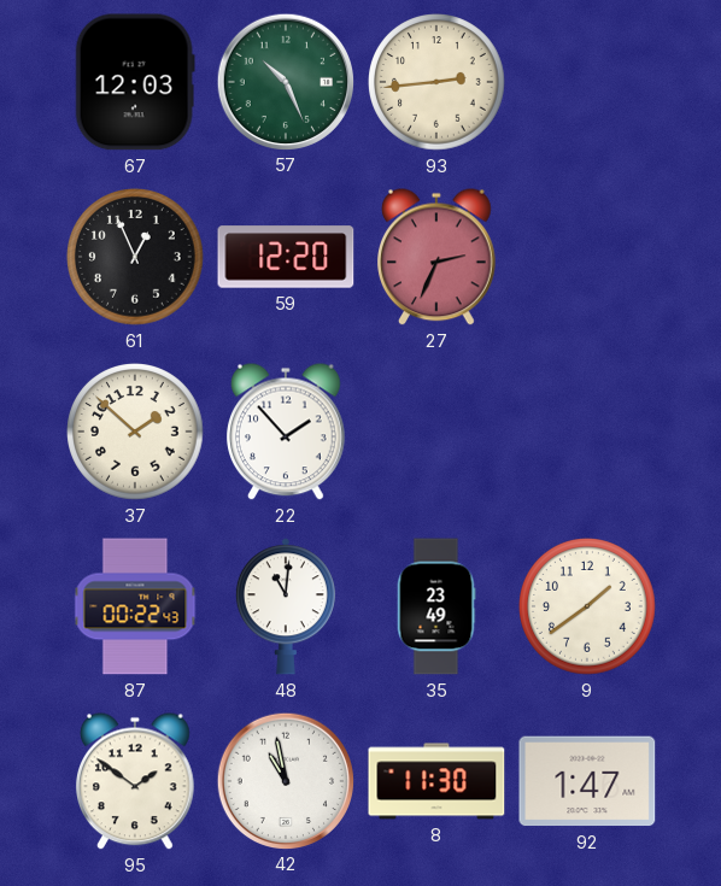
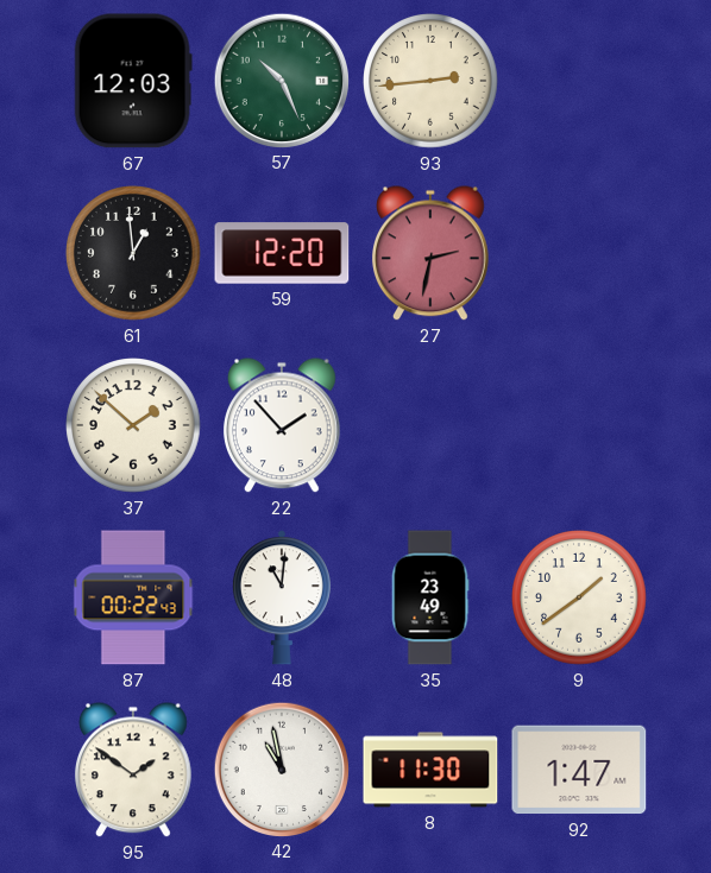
61: 12:56 -> 12:59
27: 2:34 -> 2:32
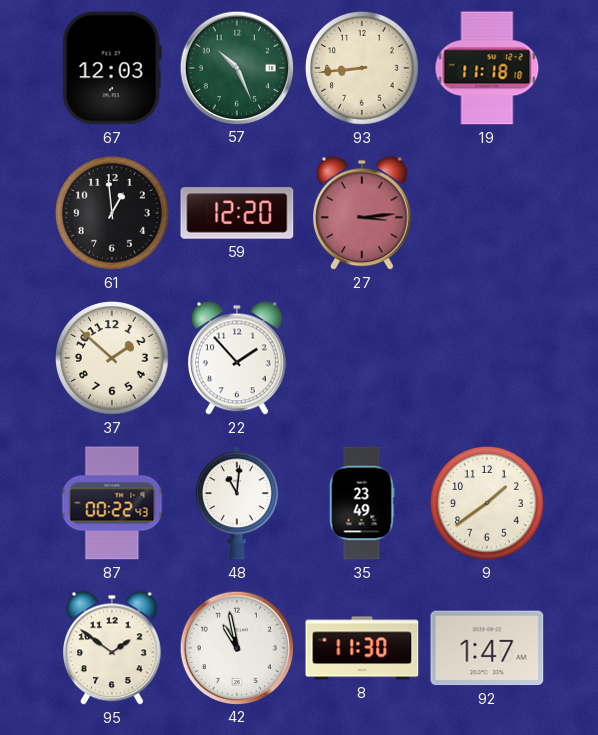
93: 2:44 -> 8:44
19: none -> 11:18
27: 2:32 -> 3:14
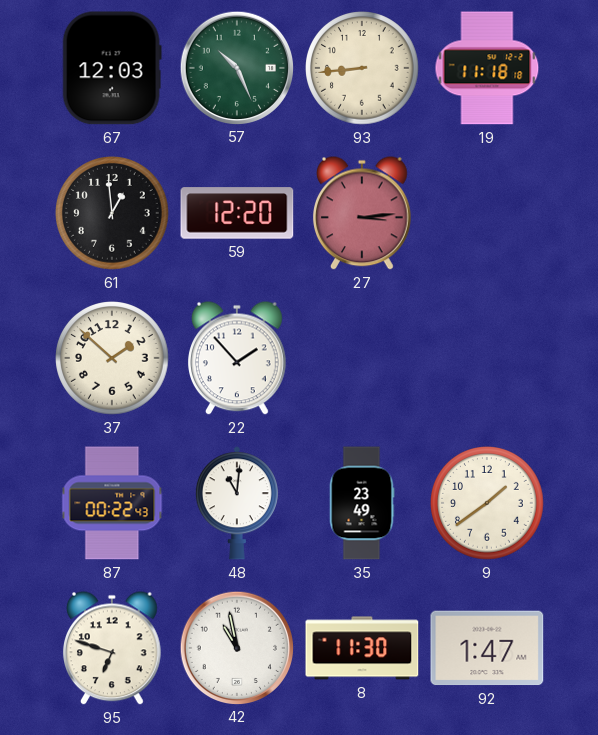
95: 1:51 -> 6:48
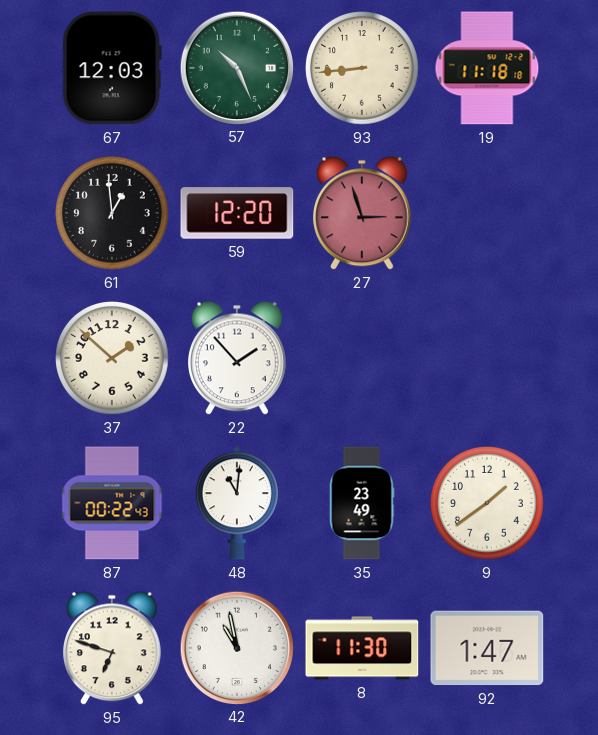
27: 3:14 -> 2:57
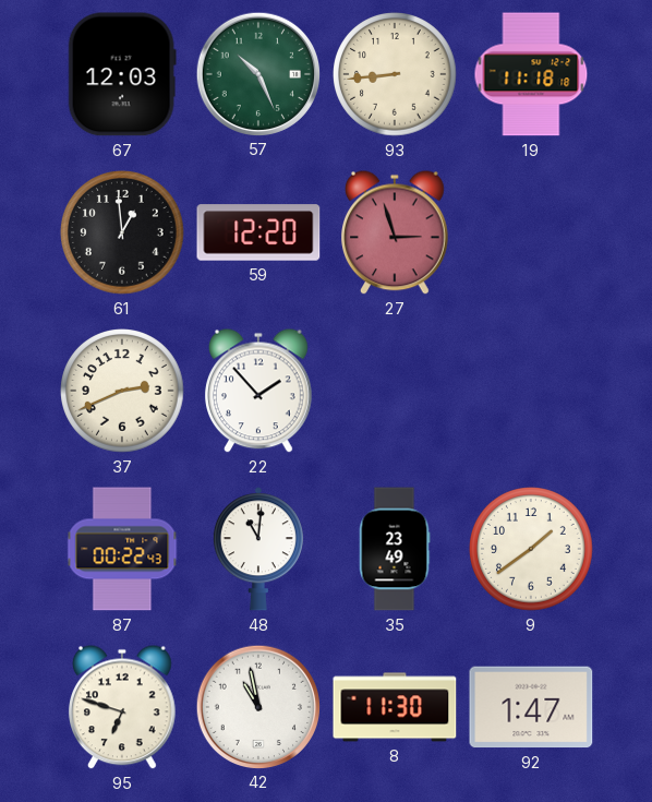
37: 1:52 -> 2:41
